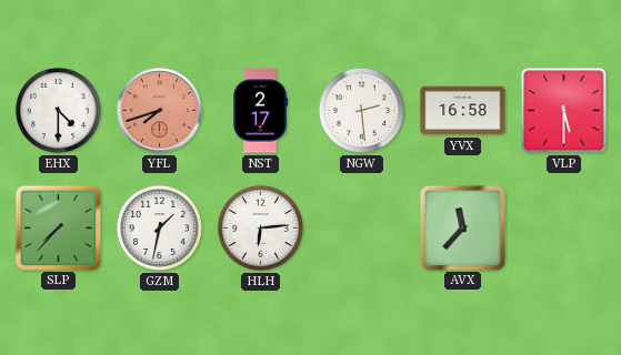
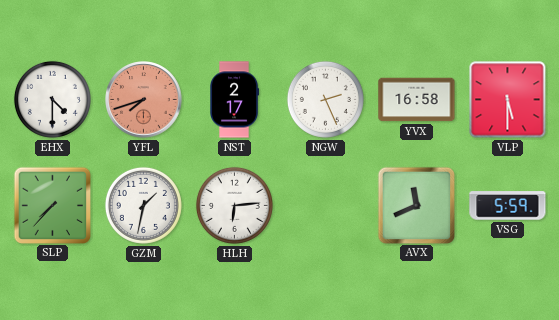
NGW: 2:29 -> 2:26
AVX: 11:37 -> 11:41
VSG: none -> 5:59
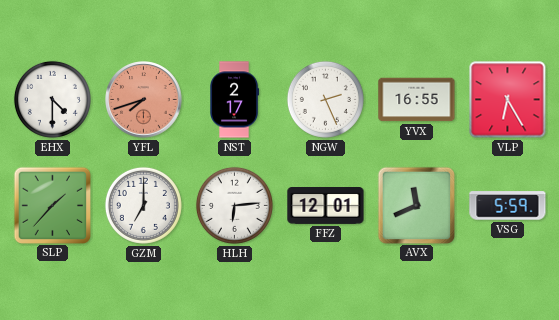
YVX: 16:58 -> 16:55
VLP: 5:30 -> 6:25
SLP: 7:37 -> 1:37
GZM: 1:32 -> 7:00
FFZ: none -> 12:01
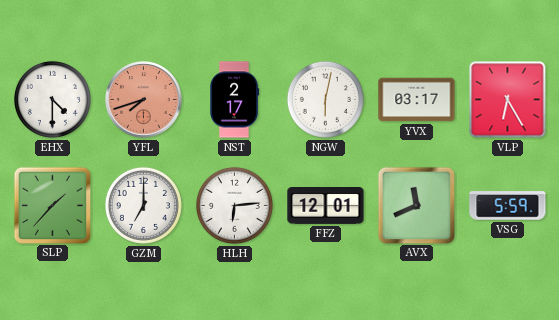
NGW: 2:26 -> 6:02
YVX: 16:55 -> 03:17
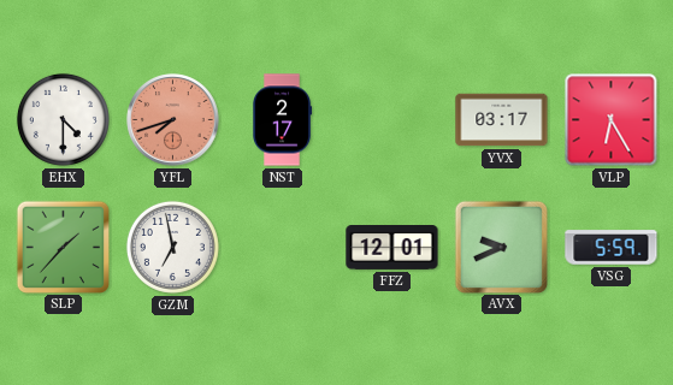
NGW: 6:02 -> none
GZM: 7:00 -> 6:58
HLH: 6:14 -> none
AVX: 11:41 -> 9:41
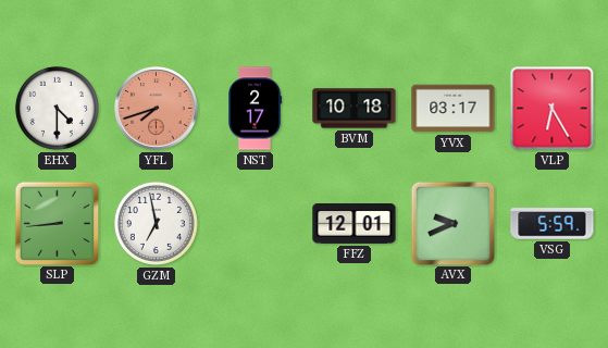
BVM: none -> 10:18
SLP: 1:37 -> 8:44
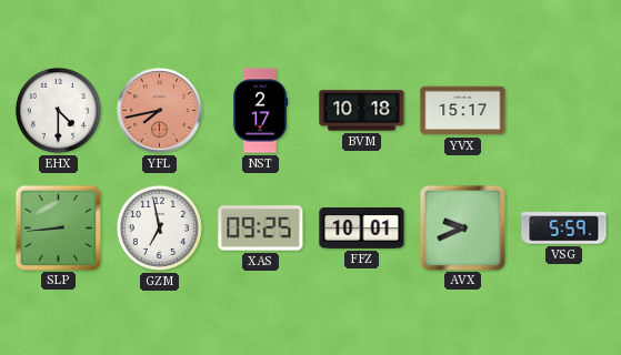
YFL: 7:42 -> 7:43
YVX: 03:17 -> 15:17
VLP: 6:25 -> none
XAS: none -> 09:25
FFZ: 12:01 -> 10:01
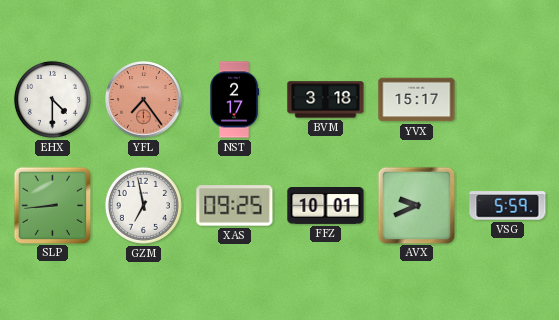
YFL: 7:43 -> 7:24
BVM: 10:18 -> 3:18
